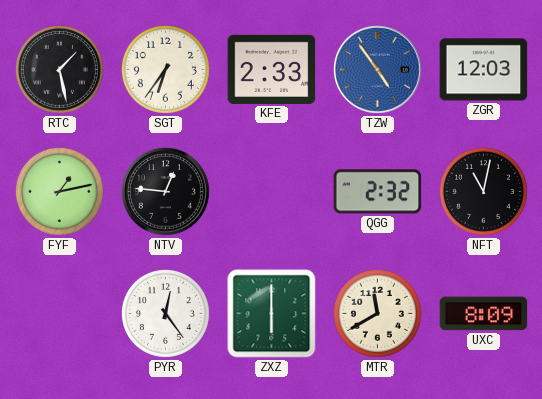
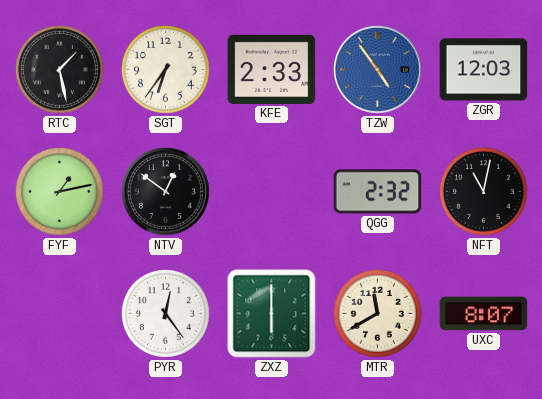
NTV: 12:46 -> 12:51
UXC: 8:09 -> 8:07
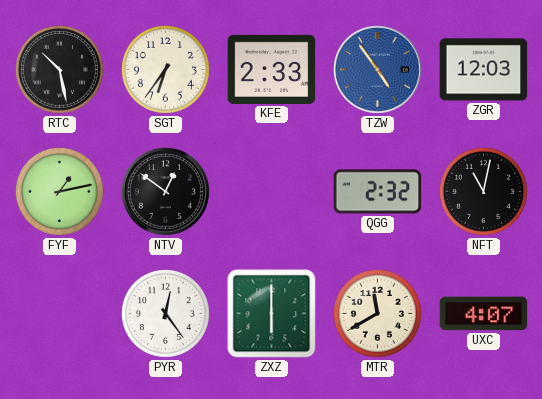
RTC: 1:28 -> 10:28
UXC: 8:07 -> 4:07
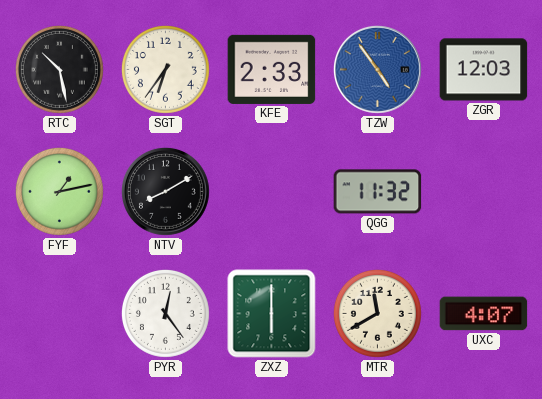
NTV: 12:51 -> 8:10
QGG: 2:32 -> 11:32
NFT: 11:02 -> none
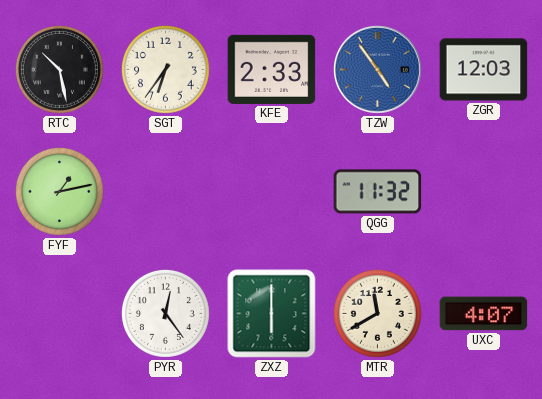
NTV: 8:10 -> none
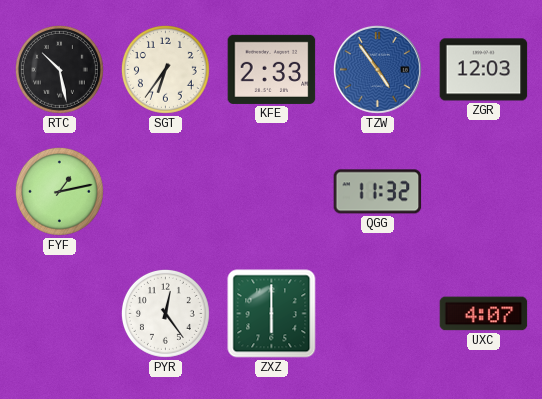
MTR: 11:40 -> none
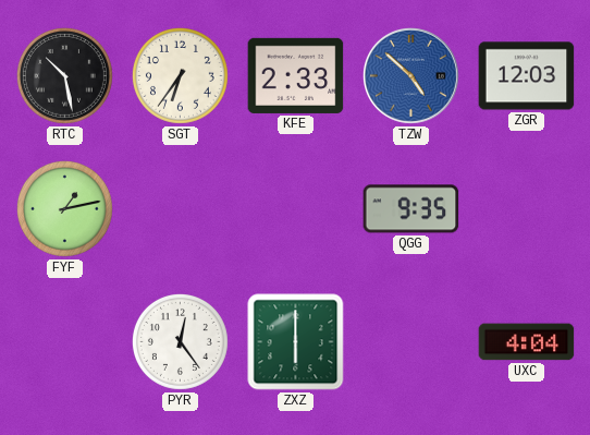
TZW: 4:54 -> 4:52
QGG: 11:32 -> 9:35
UXC: 4:07 -> 4:04
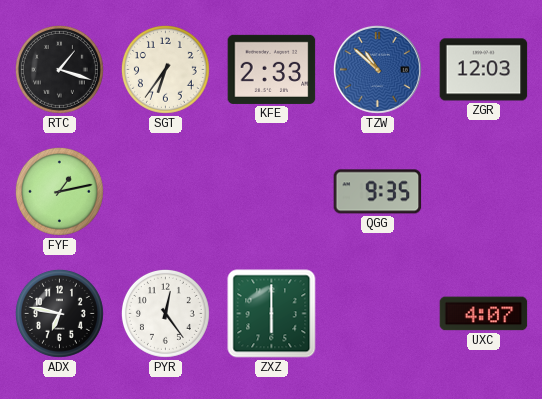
RTC: 10:28 -> 1:18
TZW: 4:52 -> 10:52
ADX: none -> 6:47
UXC: 4:04 -> 4:07
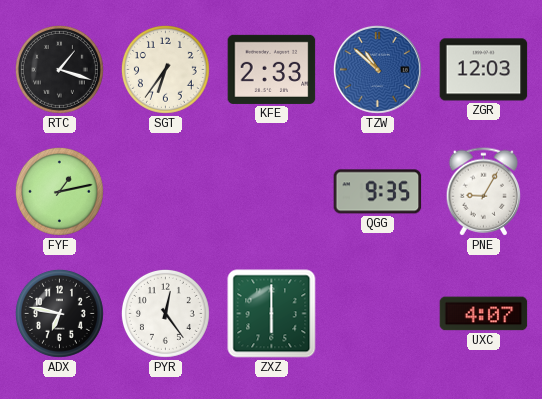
PNE: none -> 9:05
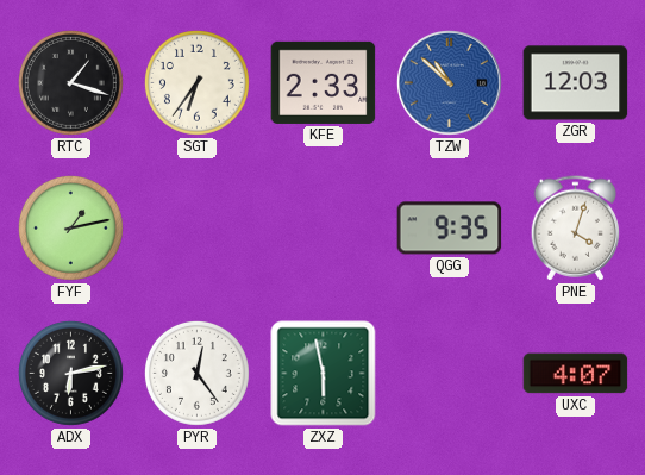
PNE: 9:05 -> 4:03
ADX: 6:47 -> 6:13
ZXZ: 6:00 -> 5:58
